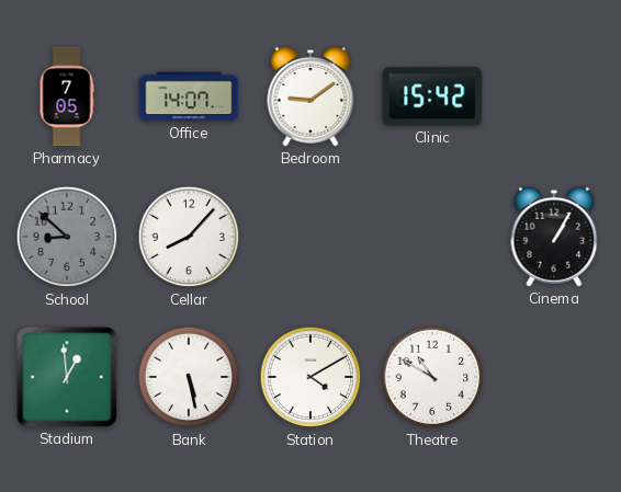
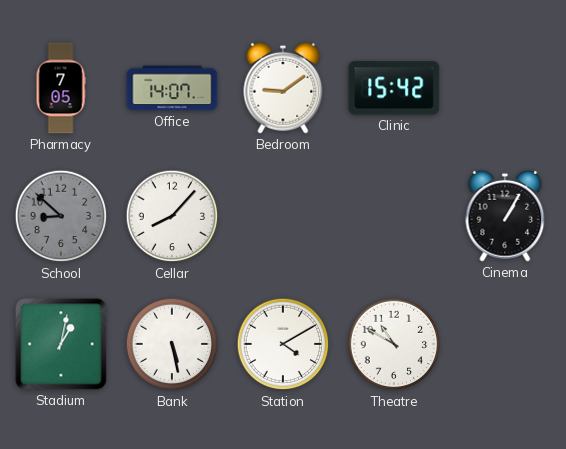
Stadium: 12:59 -> 1:02
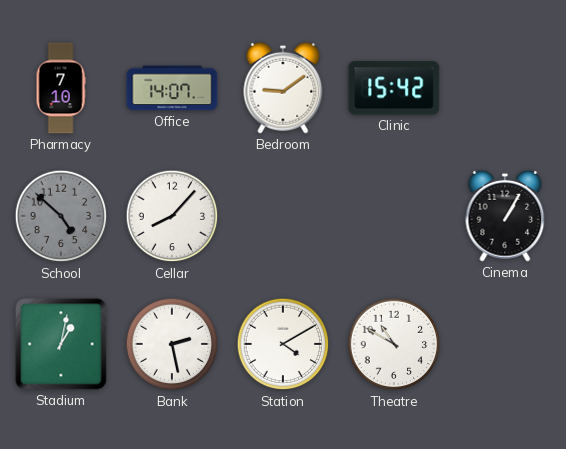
Pharmacy: 7:05 -> 7:10
School: 8:52 -> 4:52
Bank: 5:28 -> 2:28
